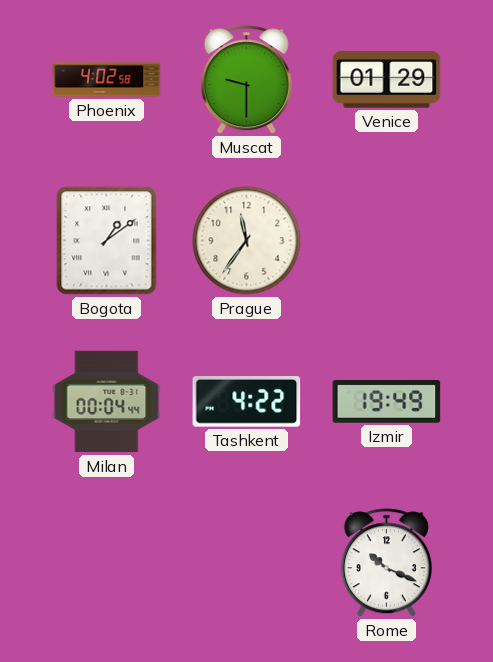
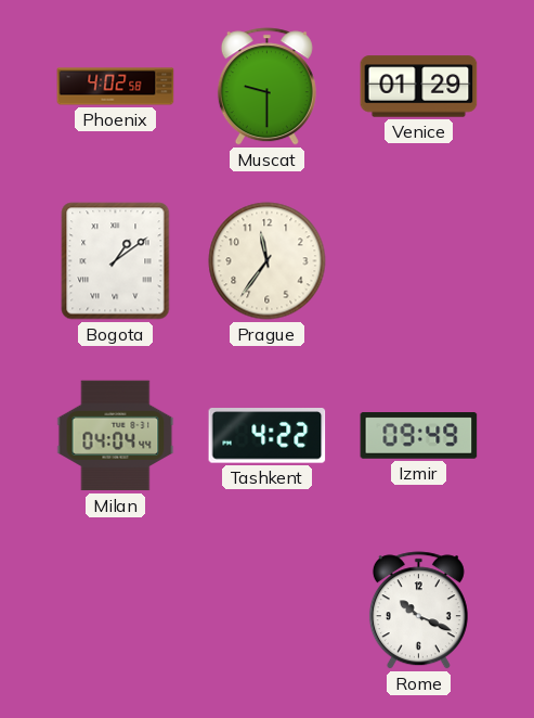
Milan: 00:04 -> 04:04
Izmir: 19:49 -> 09:49
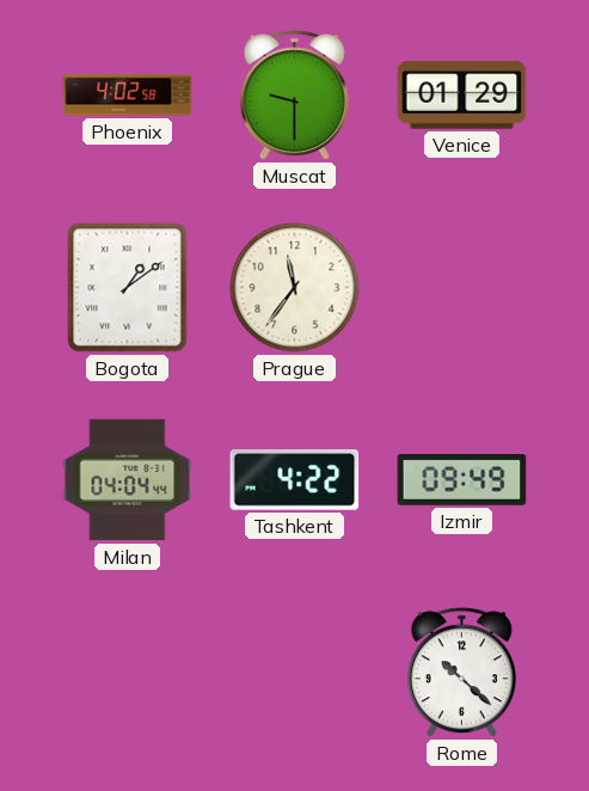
Rome: 10:19 -> 10:22
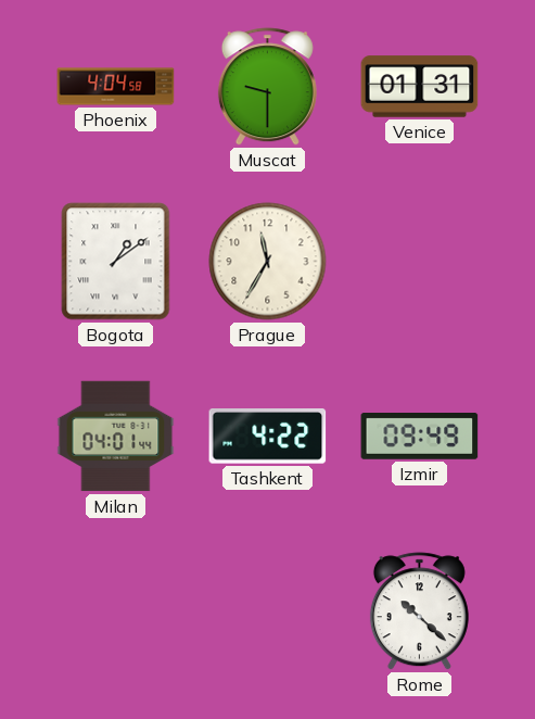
Phoenix: 4:02 -> 4:04
Venice: 01:29 -> 01:31
Prague: 11:36 -> 11:35
Milan: 04:04 -> 04:01
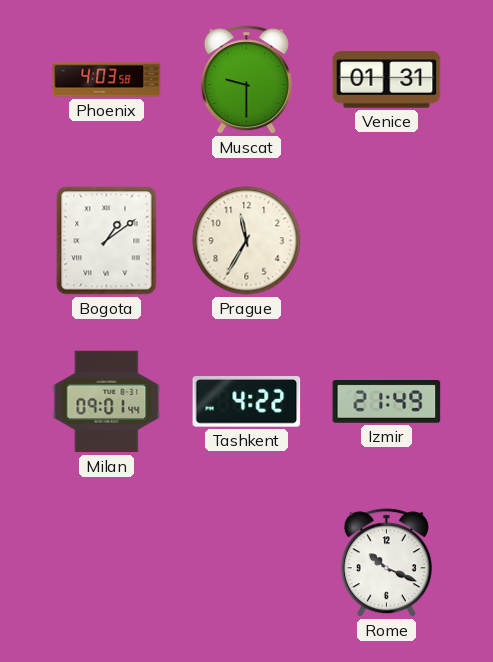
Phoenix: 4:04 -> 4:03
Milan: 04:01 -> 09:01
Izmir: 09:49 -> 21:49
Rome: 10:22 -> 10:19
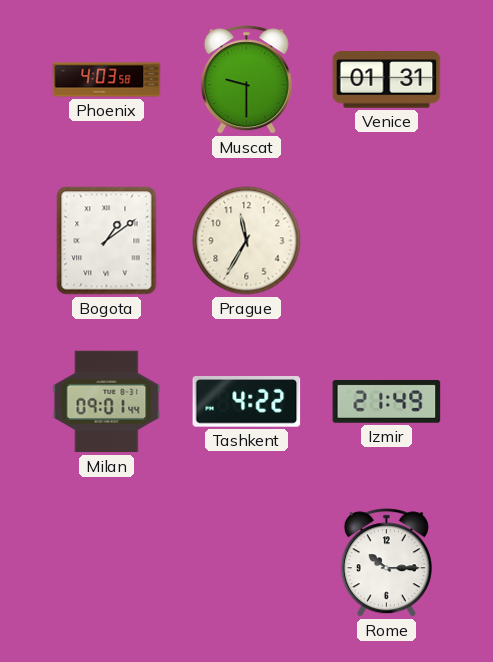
Rome: 10:19 -> 10:15
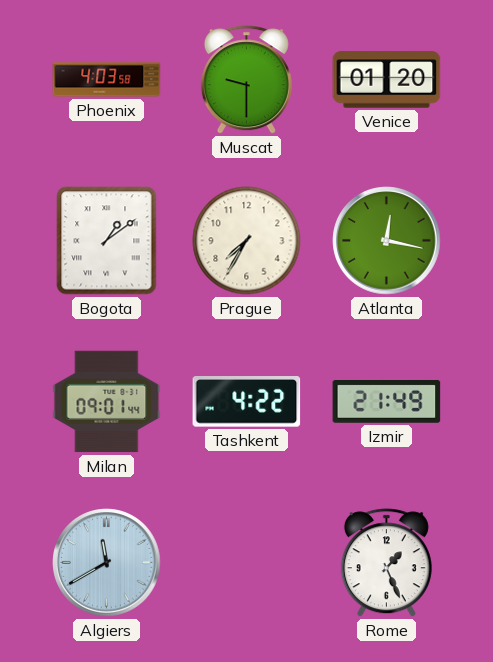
Venice: 01:31 -> 01:20
Prague: 11:35 -> 7:35
Atlanta: none -> 12:17
Algiers: none -> 11:40
Rome: 10:15 -> 1:26
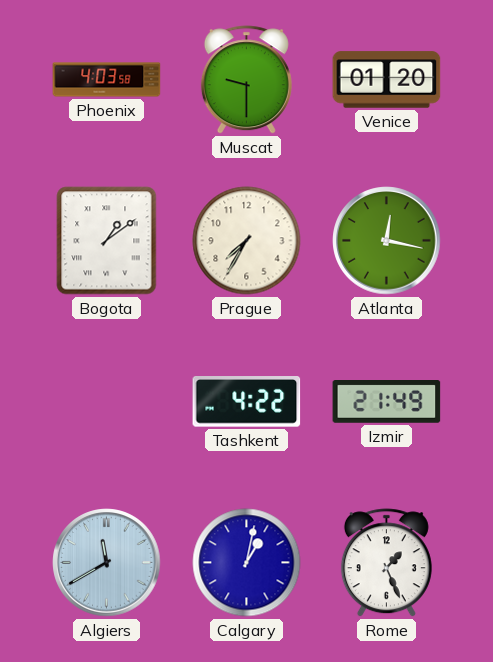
Milan: 09:01 -> none
Calgary: none -> 1:02
